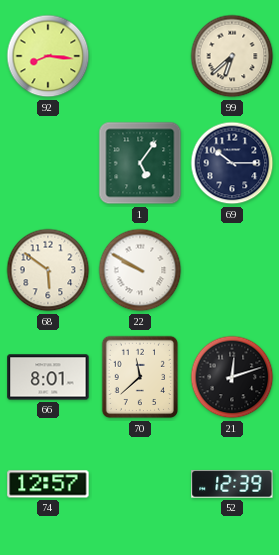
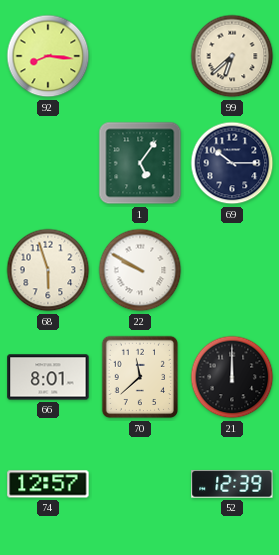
68: 5:51 -> 5:57
21: 12:12 -> 12:00
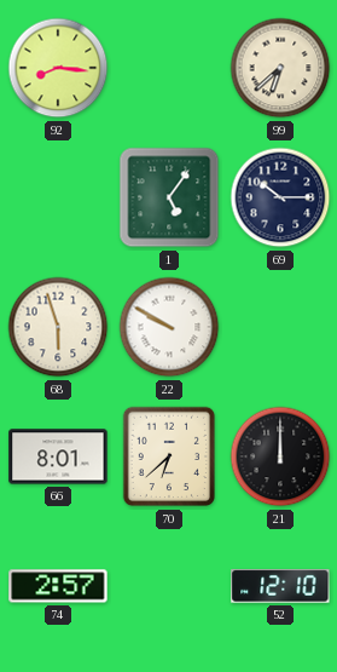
70: 11:38 -> 6:38
74: 12:57 -> 2:57
52: 12:39 -> 12:10
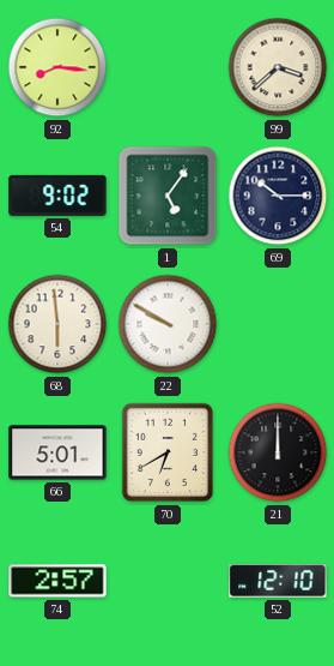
99: 6:38 -> 3:38
54: none -> 9:02
68: 5:57 -> 5:59
66: 8:01 -> 5:01
70: 6:38 -> 6:40
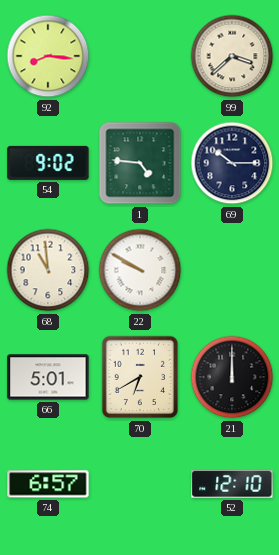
1: 5:06 -> 4:46
68: 5:59 -> 10:59
74: 2:57 -> 6:57
